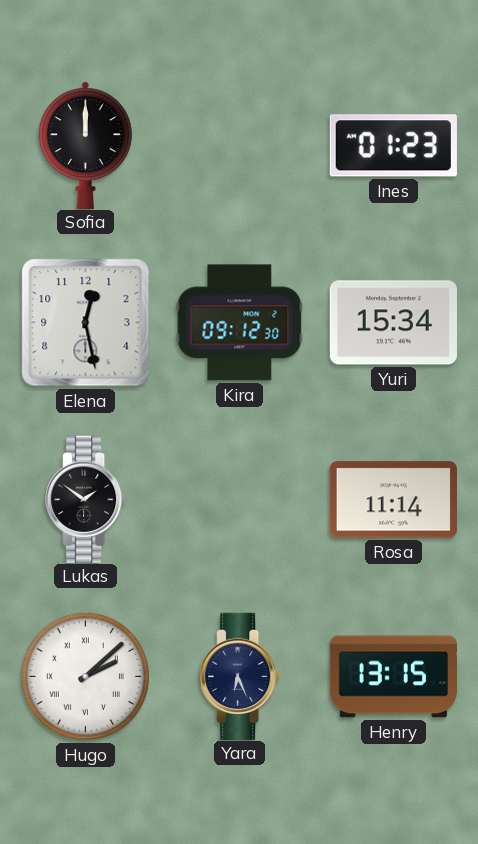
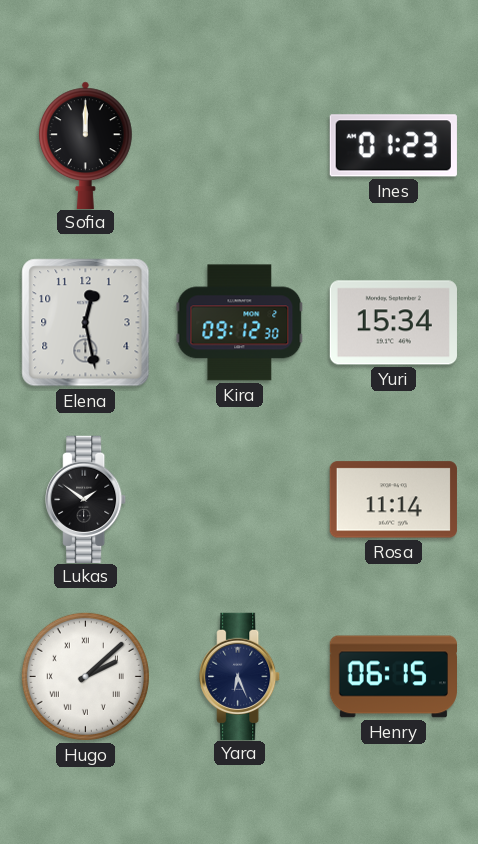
Henry: 13:15 -> 06:15
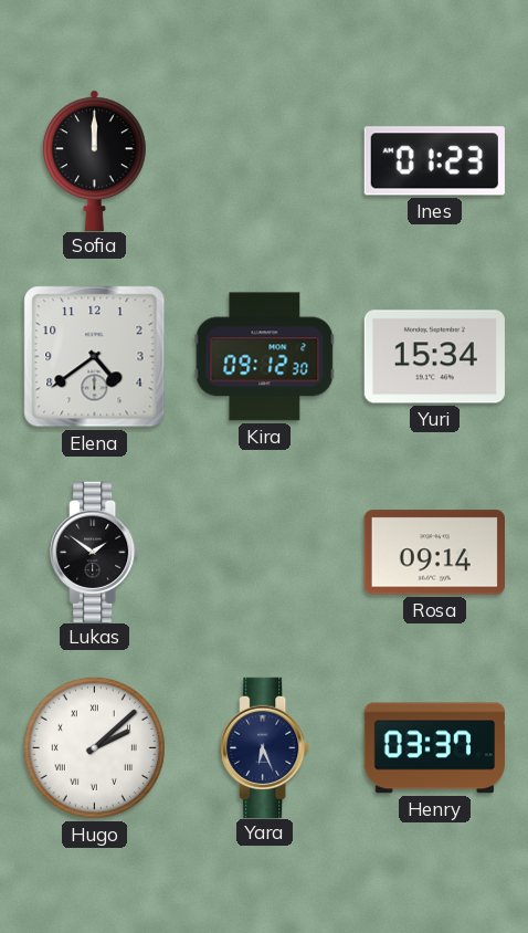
Elena: 12:28 -> 4:39
Rosa: 11:14 -> 09:14
Henry: 06:15 -> 03:37
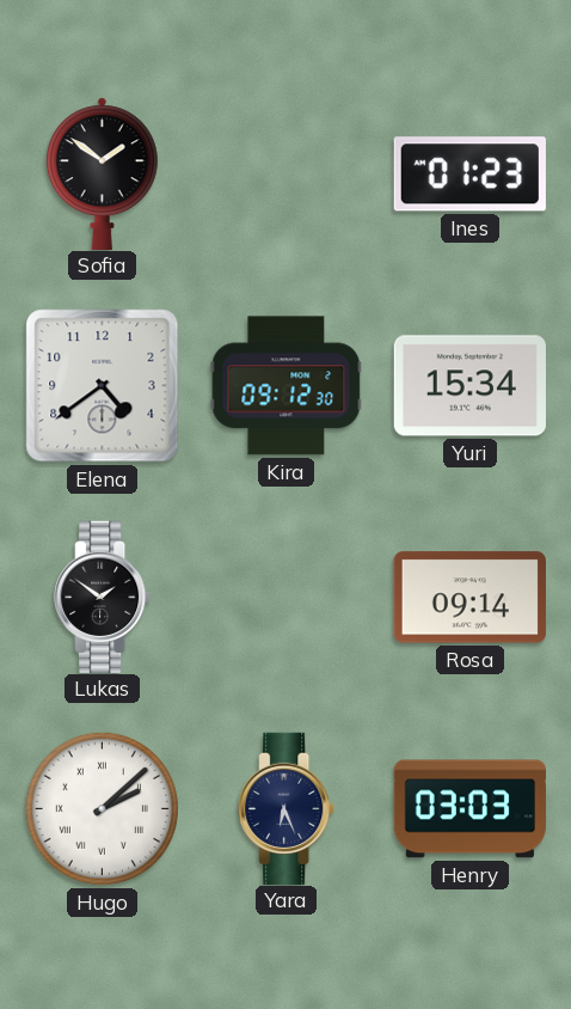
Sofia: 12:00 -> 1:51
Henry: 03:37 -> 03:03
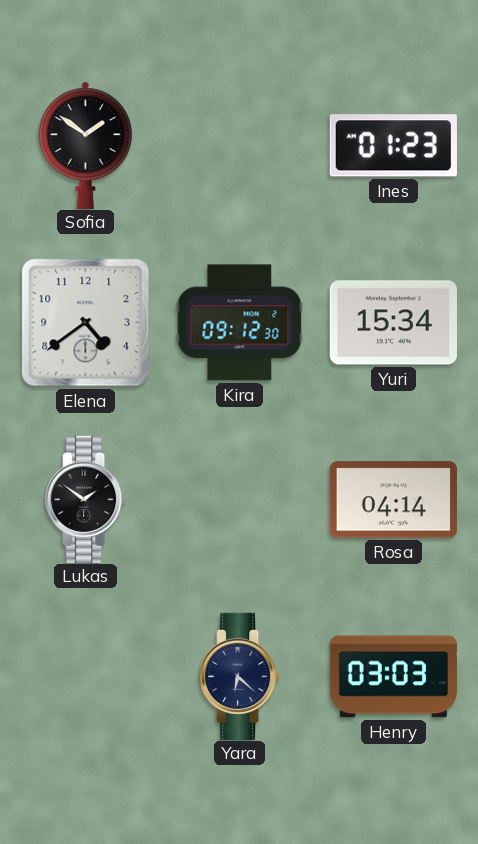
Rosa: 09:14 -> 04:14
Hugo: 2:08 -> none
Yara: 6:26 -> 6:22
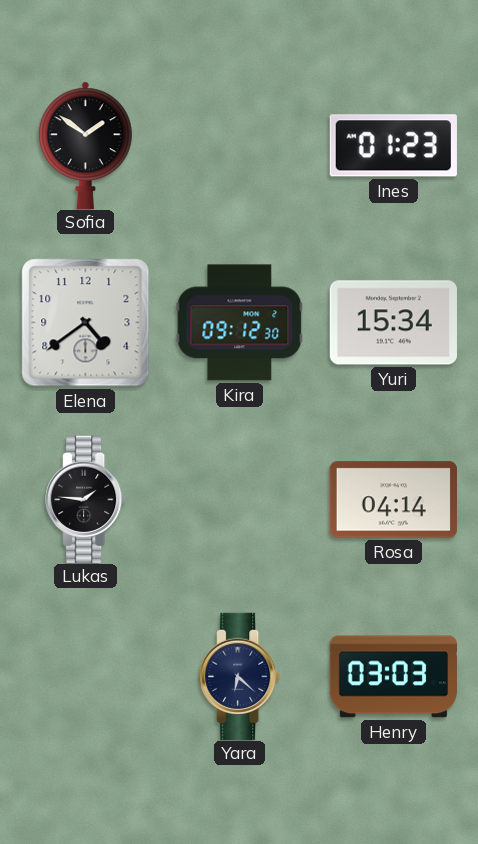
Lukas: 1:51 -> 1:46
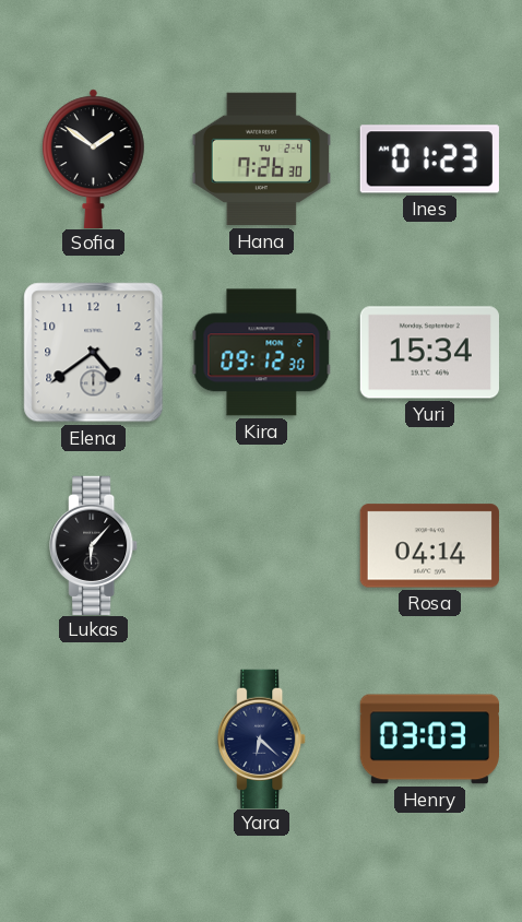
Hana: none -> 7:26
Lukas: 1:46 -> 6:07
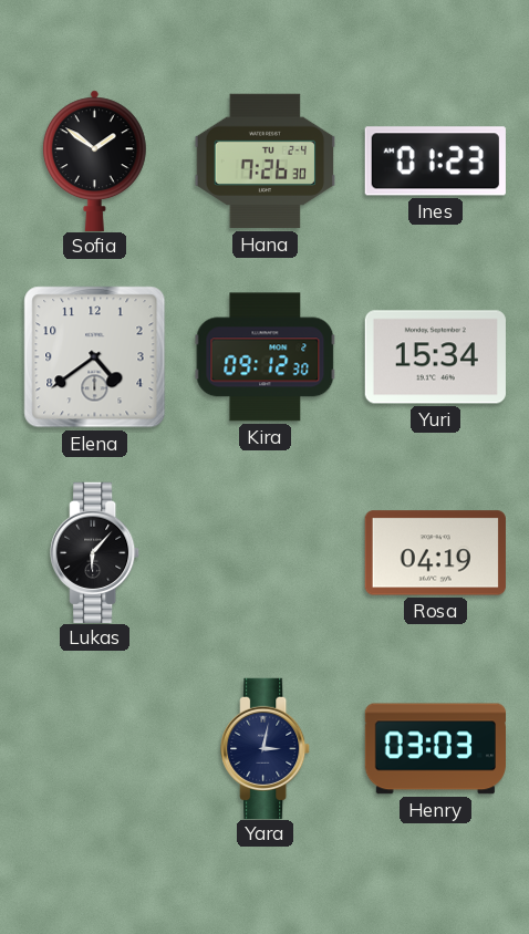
Rosa: 04:14 -> 04:19
Yara: 6:22 -> 3:02
